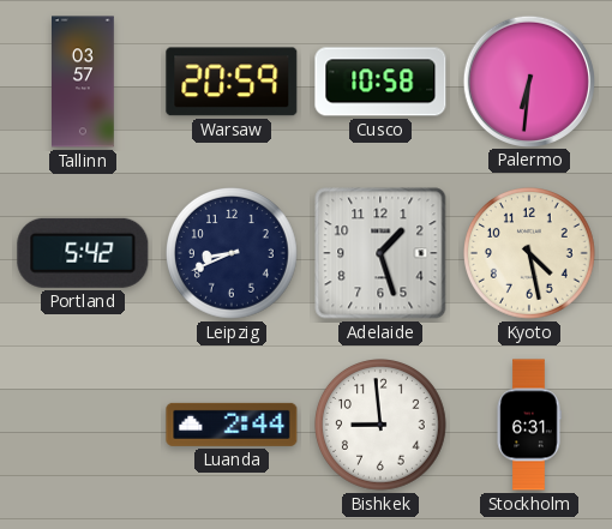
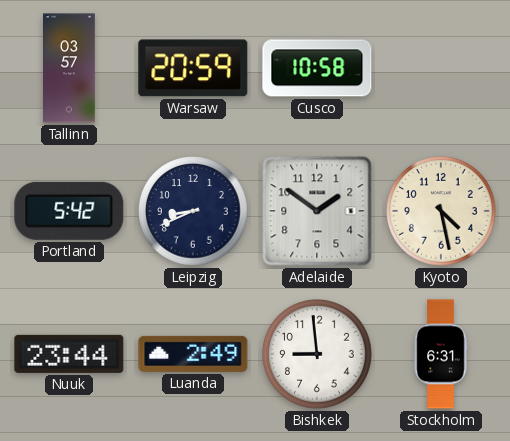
Palermo: 6:31 -> none
Adelaide: 1:27 -> 1:51
Nuuk: none -> 23:44
Luanda: 2:44 -> 2:49
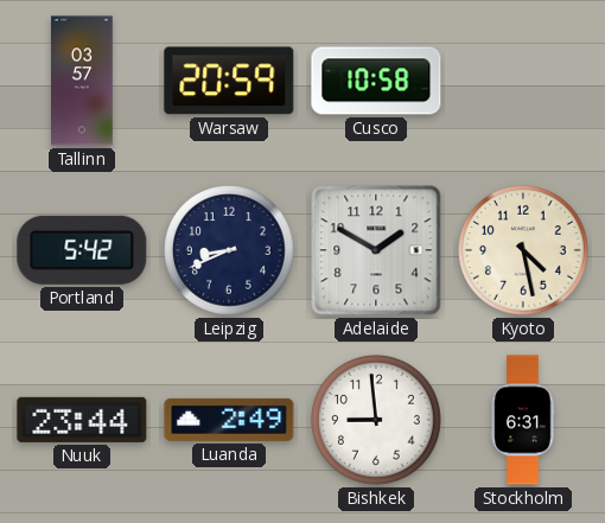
Adelaide: 1:51 -> 1:50
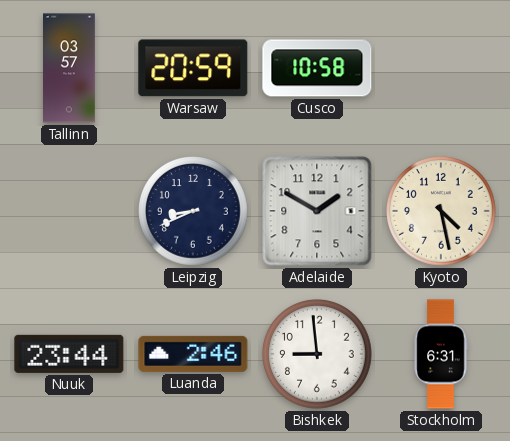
Portland: 5:42 -> none
Luanda: 2:49 -> 2:46
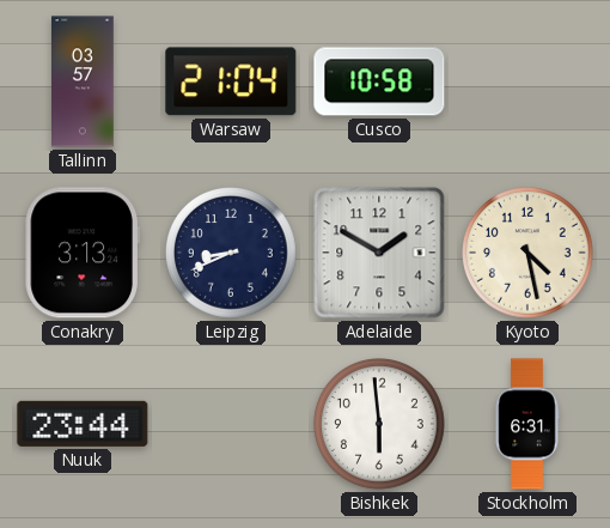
Warsaw: 20:59 -> 21:04
Conakry: none -> 3:13
Luanda: 2:46 -> none
Bishkek: 8:59 -> 5:59
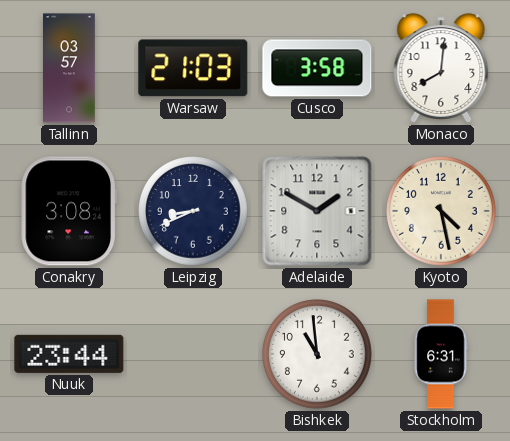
Warsaw: 21:04 -> 21:03
Cusco: 10:58 -> 3:58
Monaco: none -> 8:01
Conakry: 3:13 -> 3:08
Bishkek: 5:59 -> 10:59
